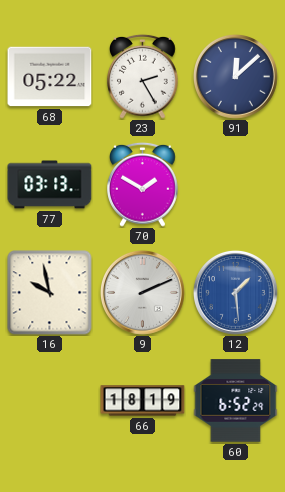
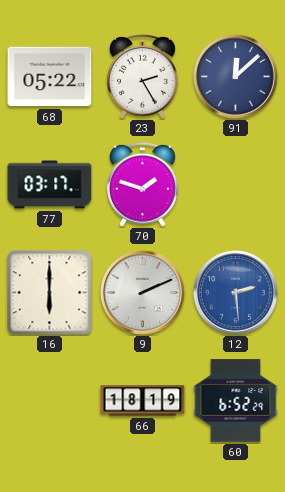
77: 03:13 -> 03:17
70: 1:50 -> 1:48
16: 9:58 -> 6:00
12: 1:29 -> 2:29
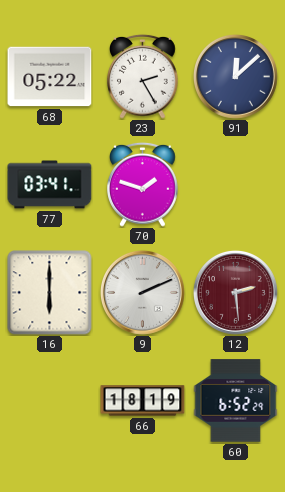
77: 03:17 -> 03:41
12 dial: blue -> burgundy
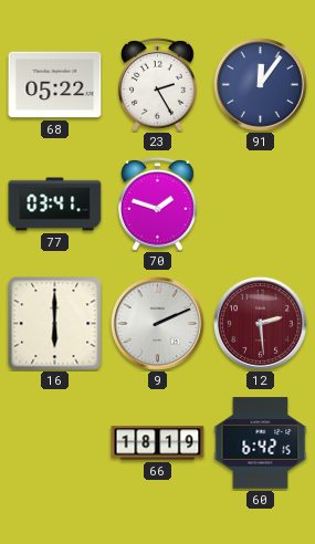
91: 12:08 -> 12:06
60: 6:52 -> 6:42
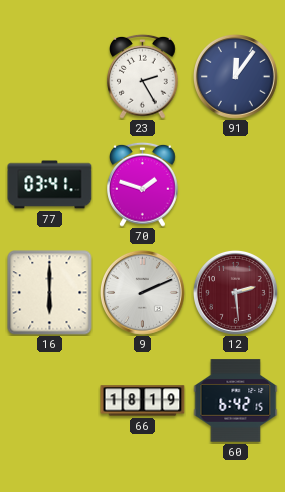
68: 05:22 -> none
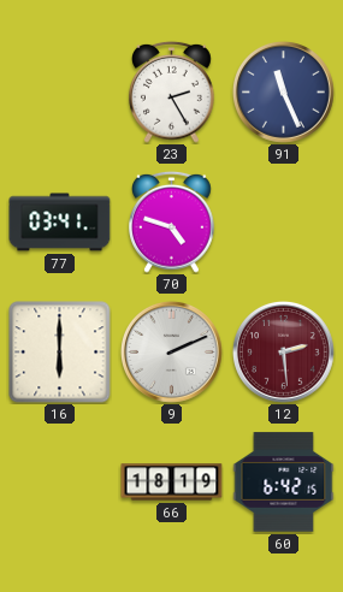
91: 12:06 -> 11:26
70: 1:48 -> 4:48
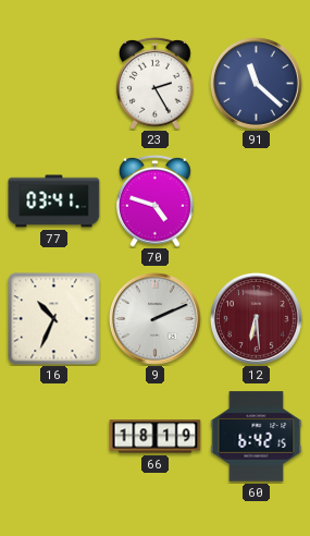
91: 11:26 -> 11:22
16: 6:00 -> 10:34
12: 2:29 -> 6:29
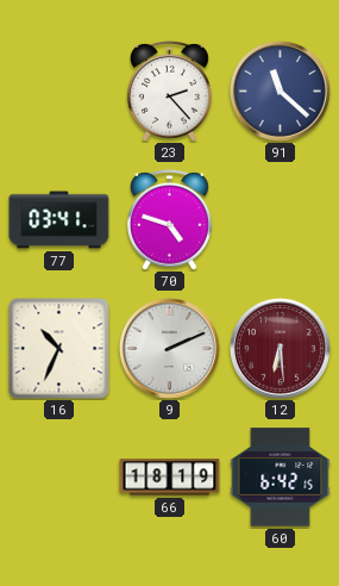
23: 2:25 -> 2:23
